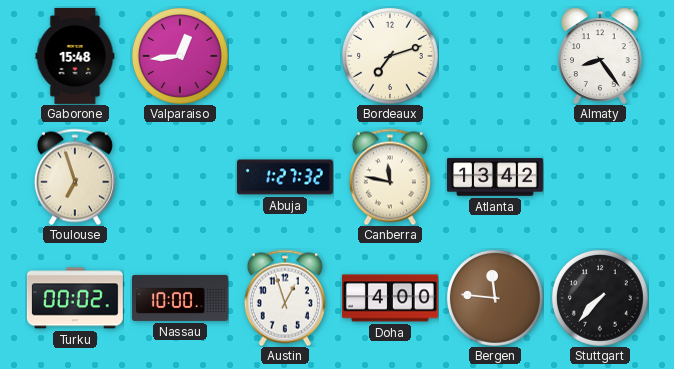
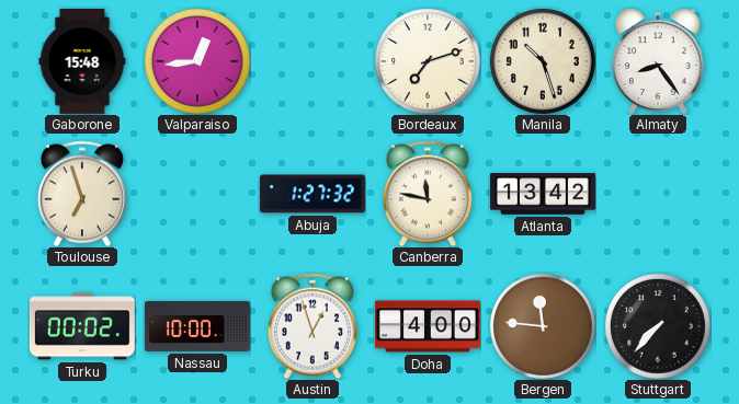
Manila: none -> 10:27
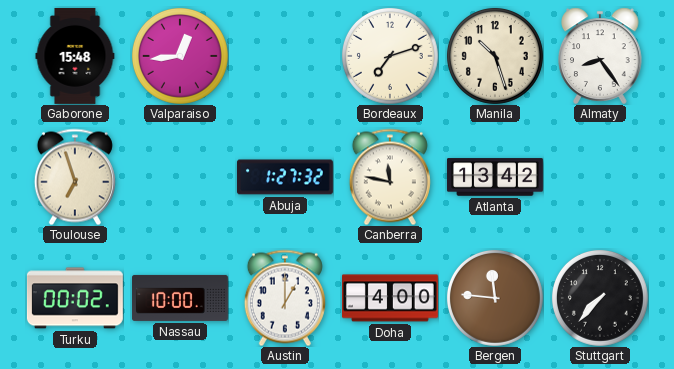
Austin: 12:57 -> 1:00
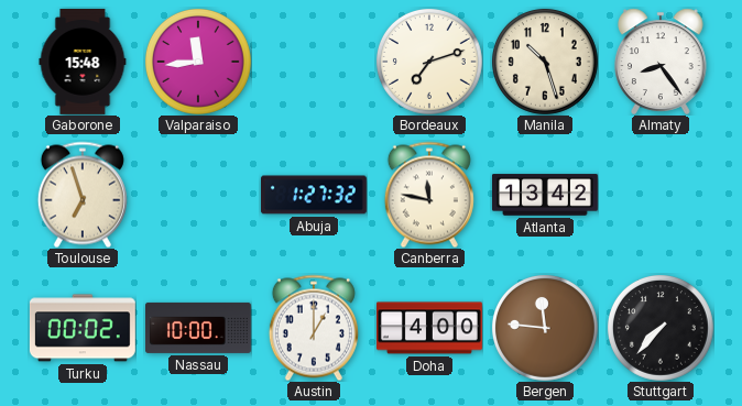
Valparaiso: 12:44 -> 11:44
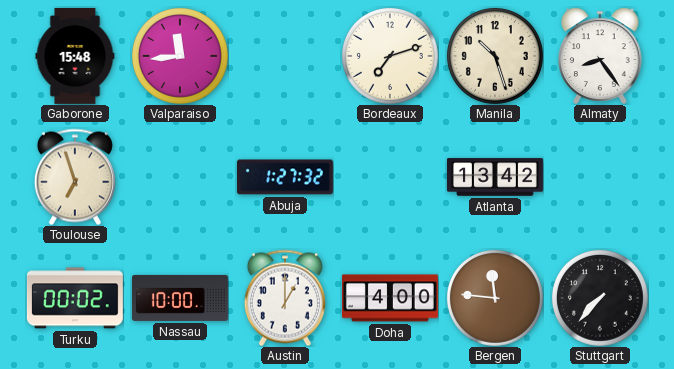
Canberra: 11:47 -> none
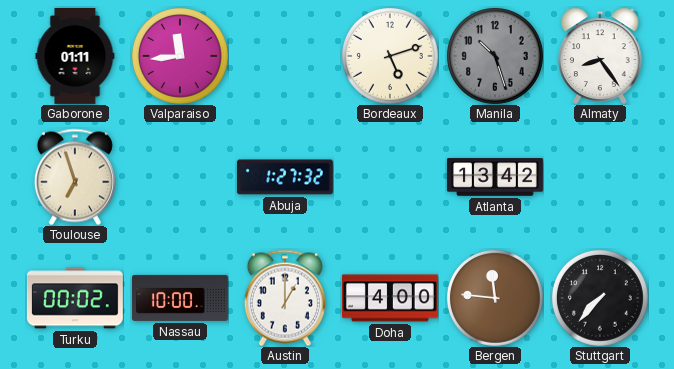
Gaborone: 15:48 -> 01:11
Bordeaux: 7:12 -> 5:12
Manila dial: cream -> grey
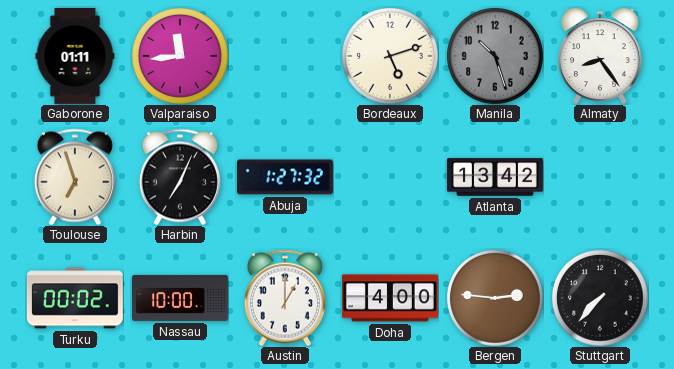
Harbin: none -> 7:04
Bergen: 11:46 -> 2:46
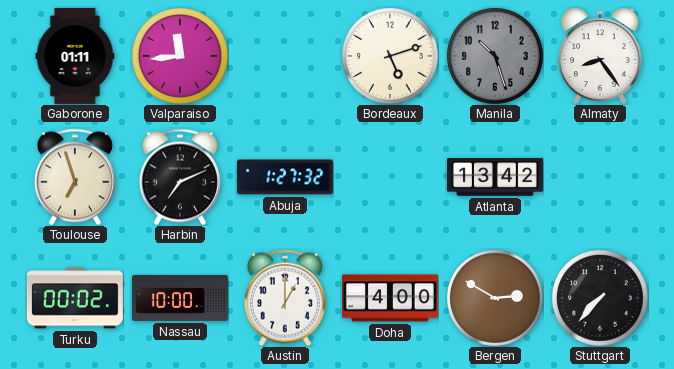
Harbin: 7:04 -> 7:11
Bergen: 2:46 -> 2:50
